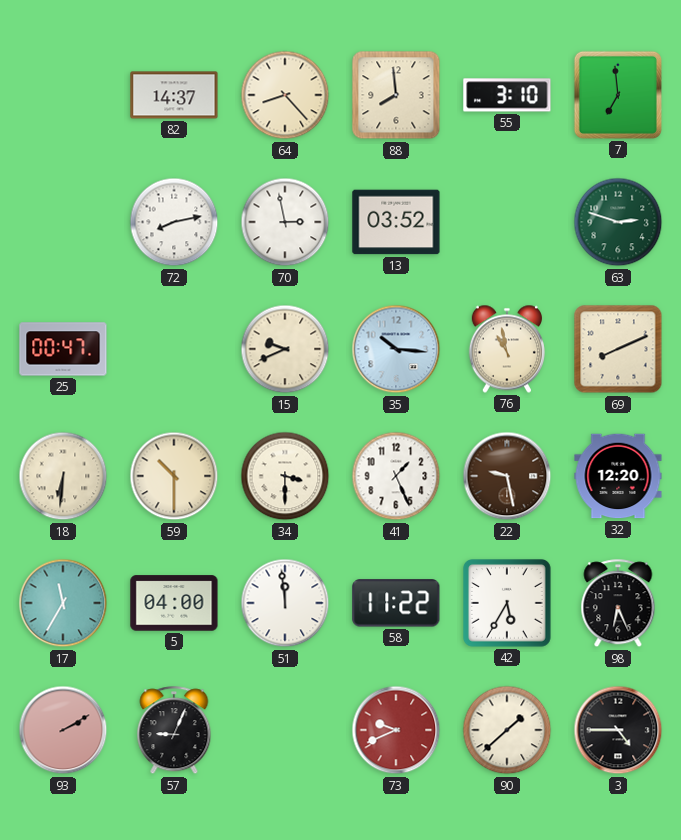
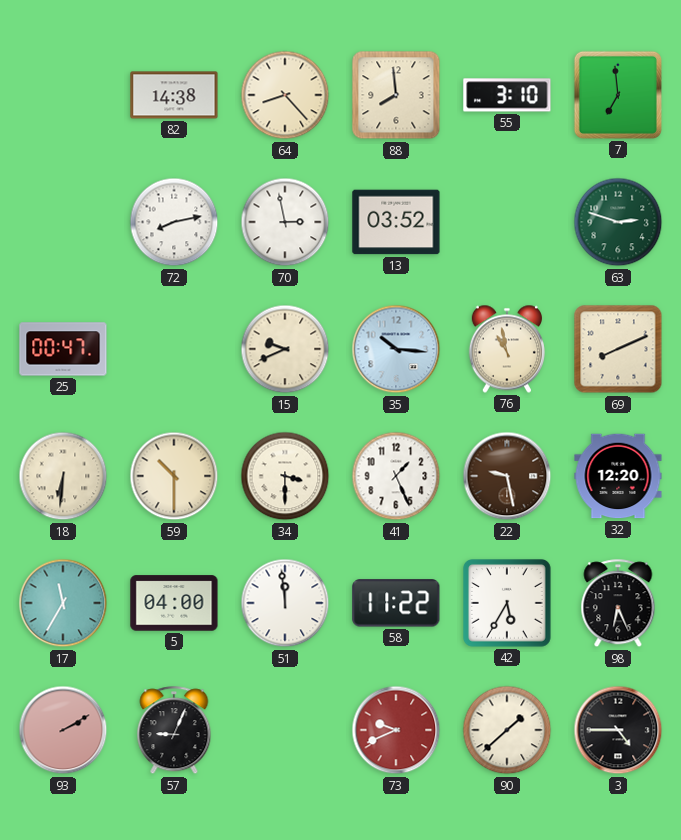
82: 14:37 -> 14:38
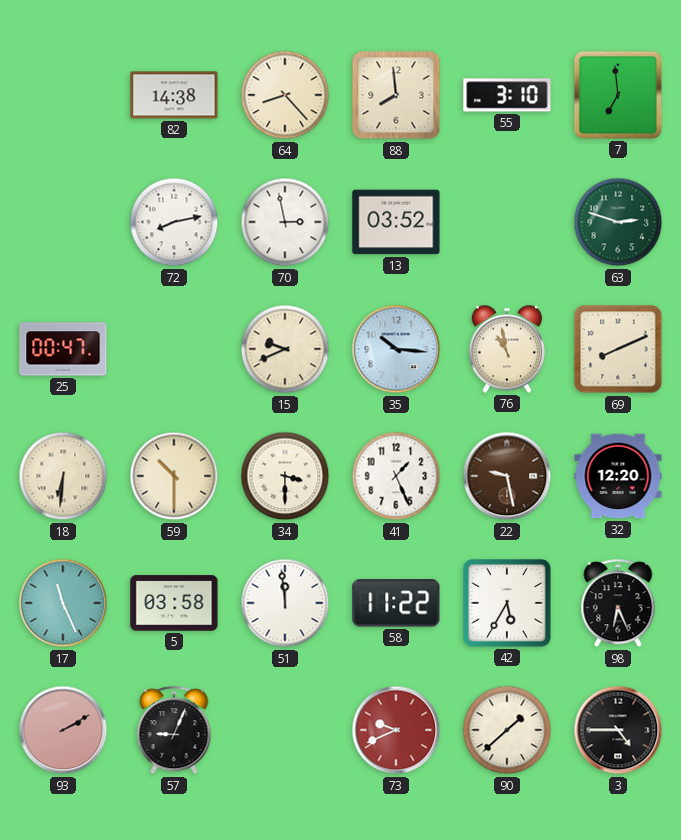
17: 11:35 -> 11:26
5: 04:00 -> 03:58
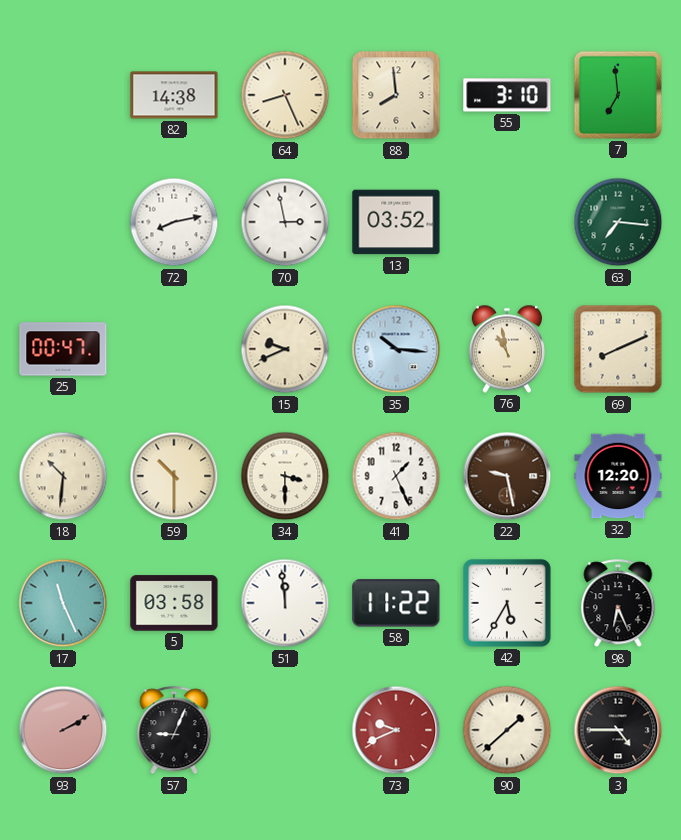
64: 8:23 -> 8:26
63: 2:48 -> 7:16
18: 6:31 -> 10:31
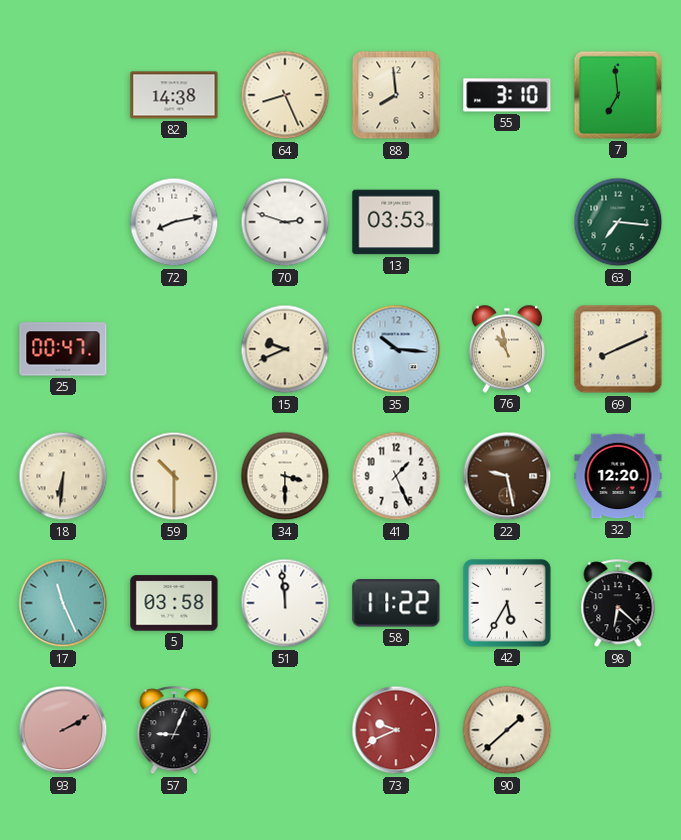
70: 2:58 -> 2:48
13: 03:52 -> 03:53
18: 10:31 -> 6:31
98: 6:26 -> 6:22
3: 4:45 -> none
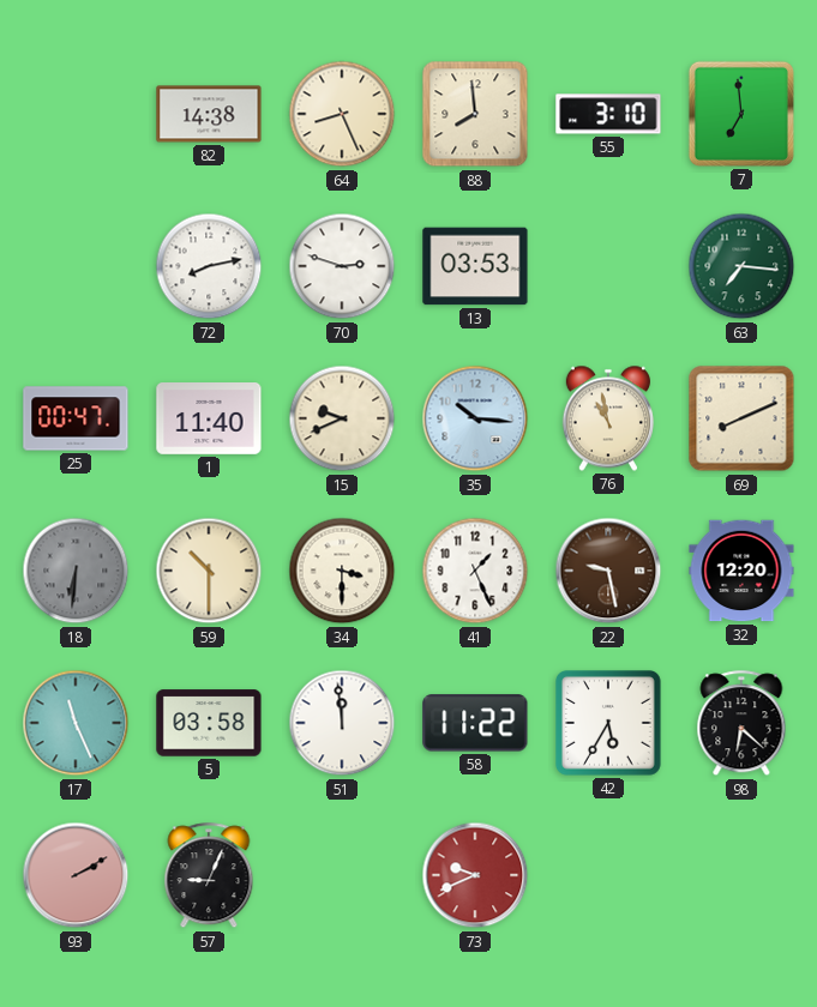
1: none -> 11:40
18 dial: cream -> grey
90: 1:38 -> none
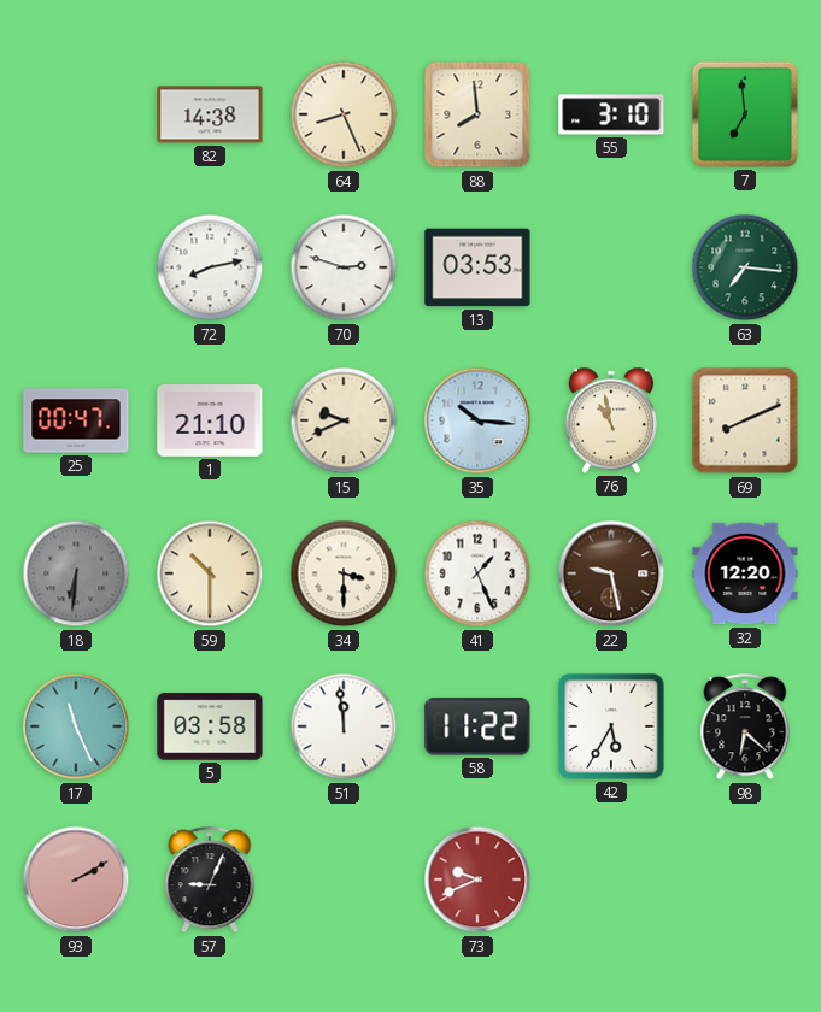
1: 11:40 -> 21:10
